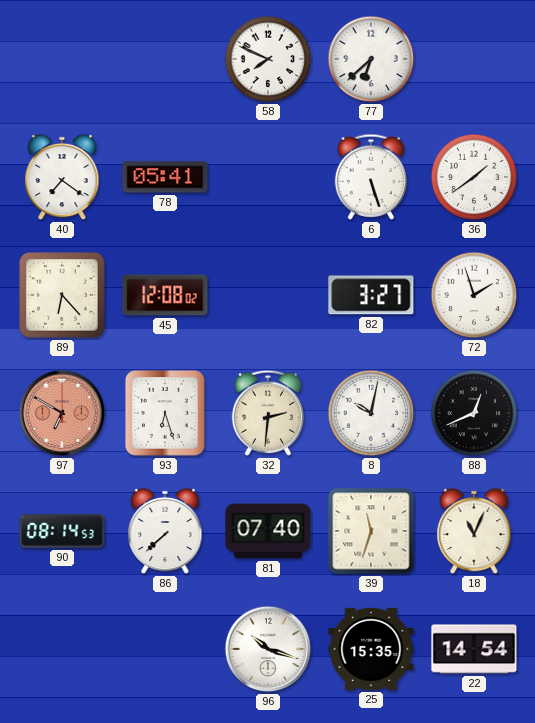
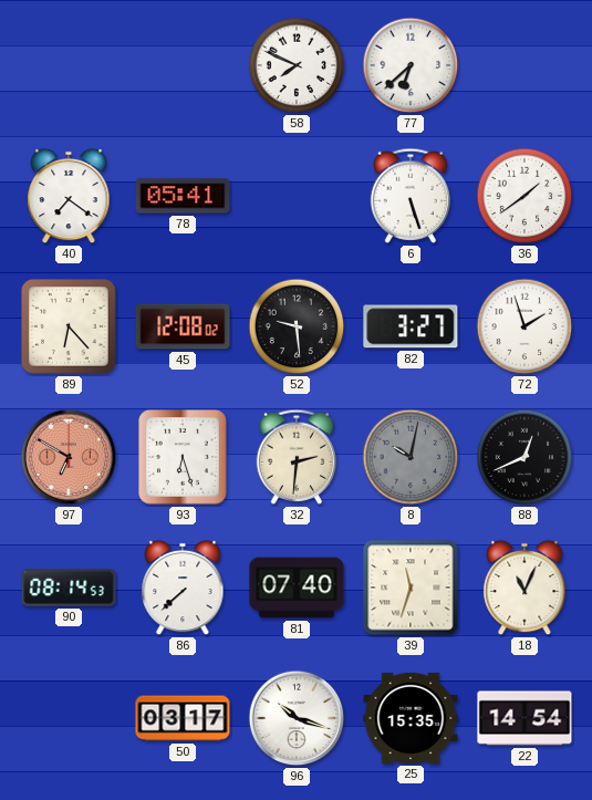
52: none -> 9:29
8 dial: white -> grey
50: none -> 03:17
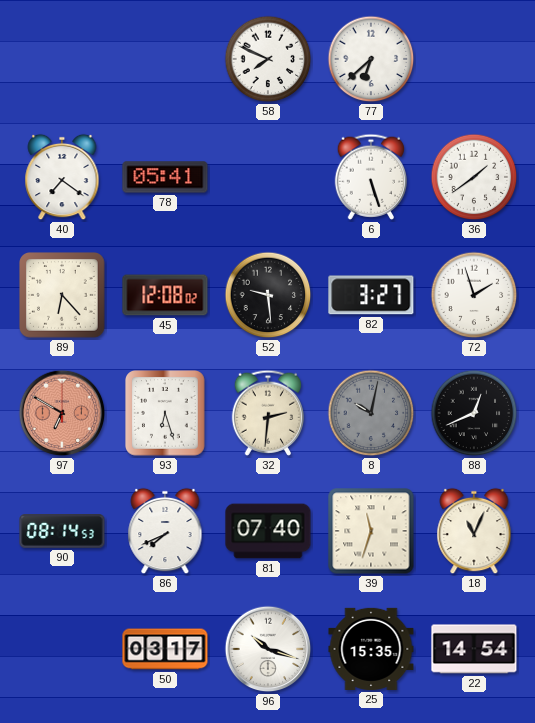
86: 7:38 -> 7:41
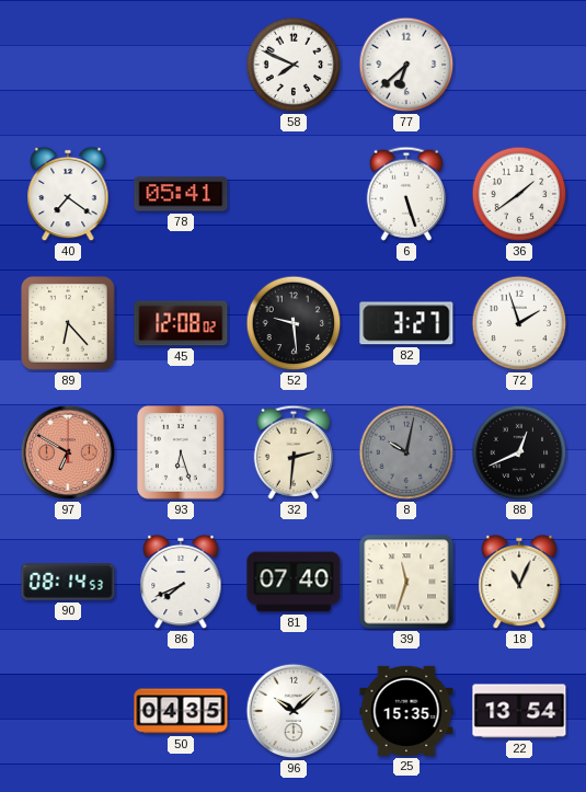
50: 03:17 -> 04:35
96: 10:18 -> 10:08
22: 14:54 -> 13:54
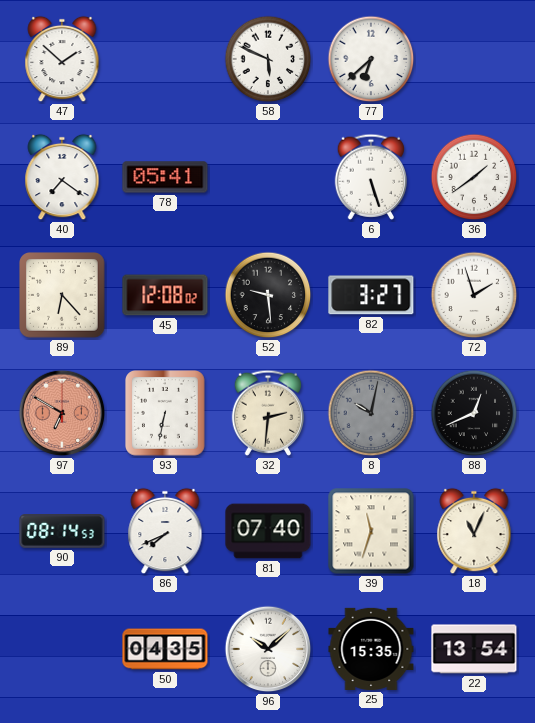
47: none -> 1:52
58: 7:49 -> 5:49
93: 6:27 -> 6:32
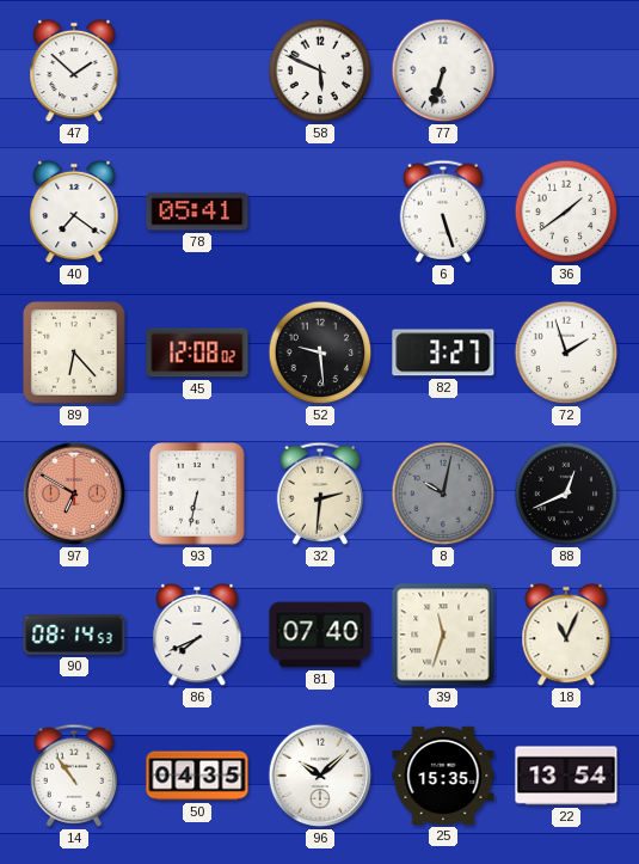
77: 6:38 -> 6:33
14: none -> 10:54
